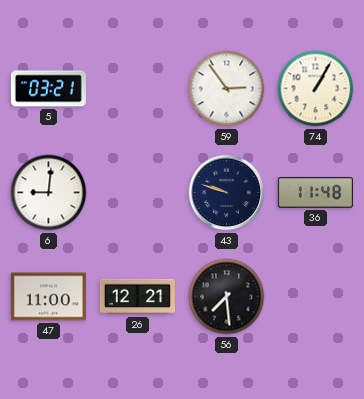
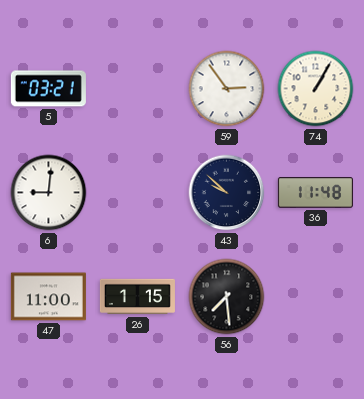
43: 9:48 -> 9:52
26: 12:21 -> 1:15
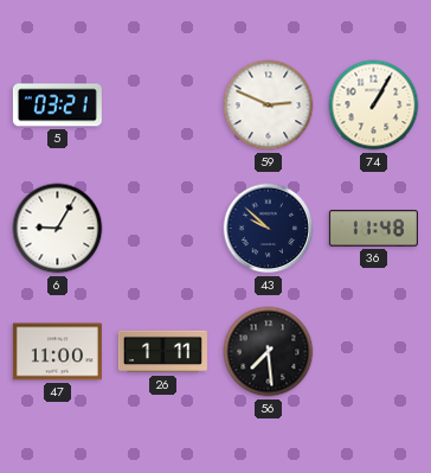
59: 2:54 -> 2:49
6: 9:01 -> 9:05
26: 1:15 -> 1:11
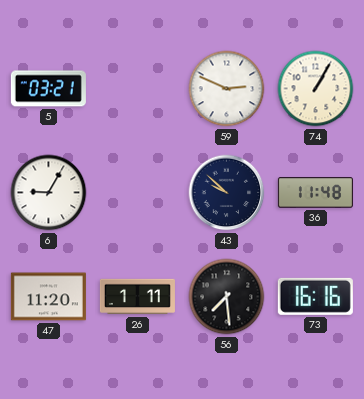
47: 11:00 -> 11:20
73: none -> 16:16
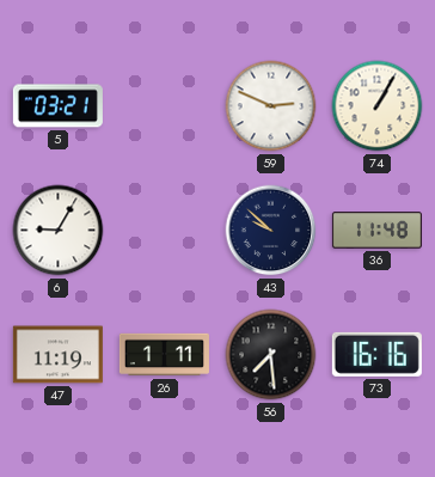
47: 11:20 -> 11:19
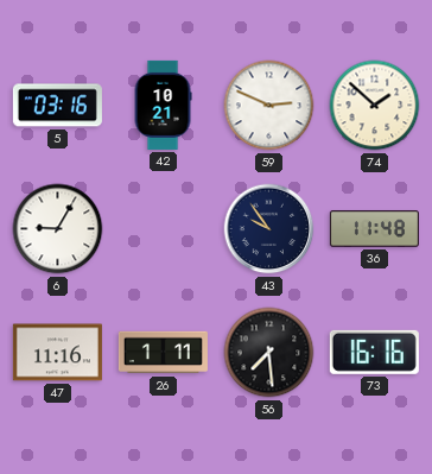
5: 03:21 -> 03:16
42: none -> 10:21
74: 1:05 -> 1:52
43: 9:52 -> 9:54
47: 11:19 -> 11:16
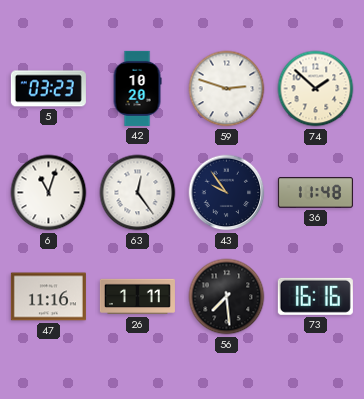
5: 03:16 -> 03:23
42: 10:21 -> 10:20
59: 2:49 -> 2:48
6: 9:05 -> 11:03
63: none -> 12:24
